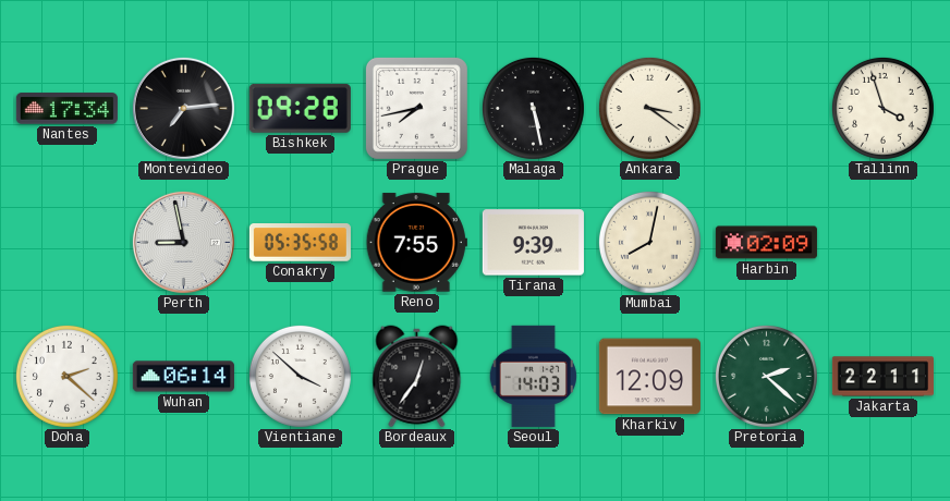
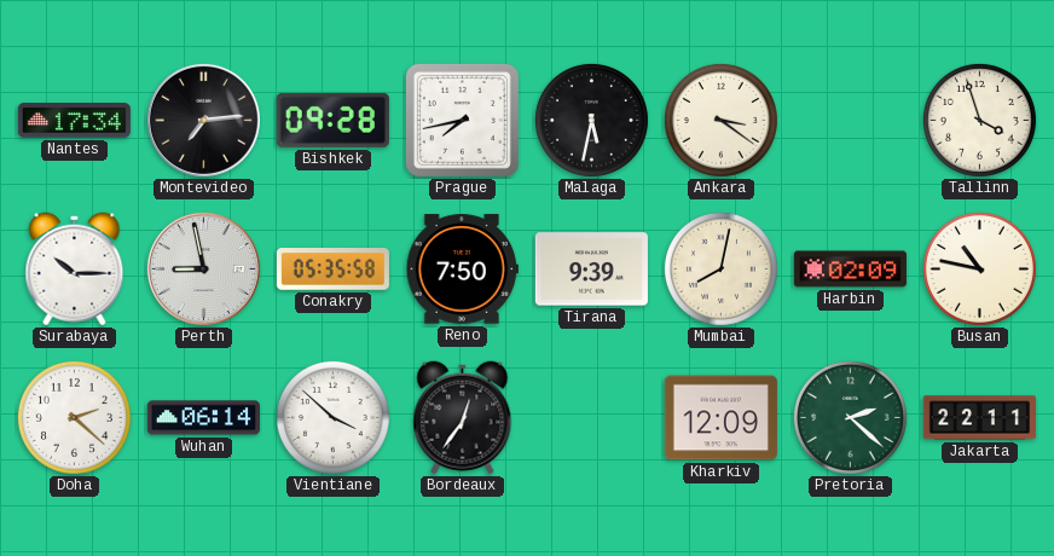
Malaga: 5:28 -> 5:32
Surabaya: none -> 10:15
Reno: 7:55 -> 7:50
Busan: none -> 10:47
Seoul: 14:03 -> none
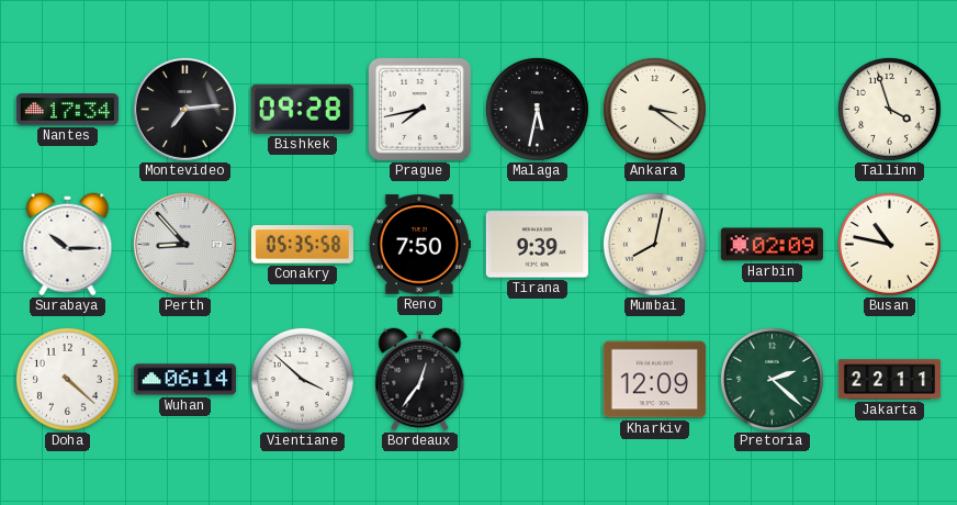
Perth: 8:58 -> 8:53
Doha: 2:22 -> 4:22
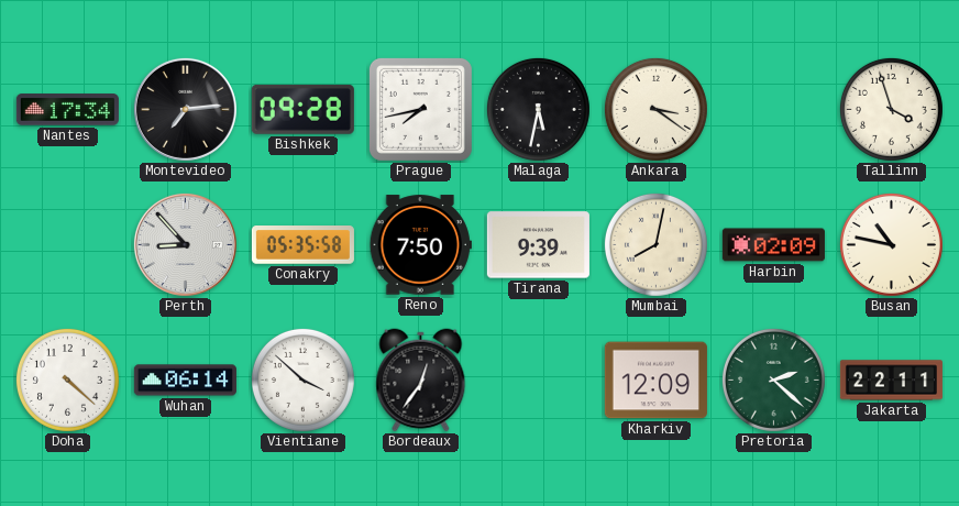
Surabaya: 10:15 -> none
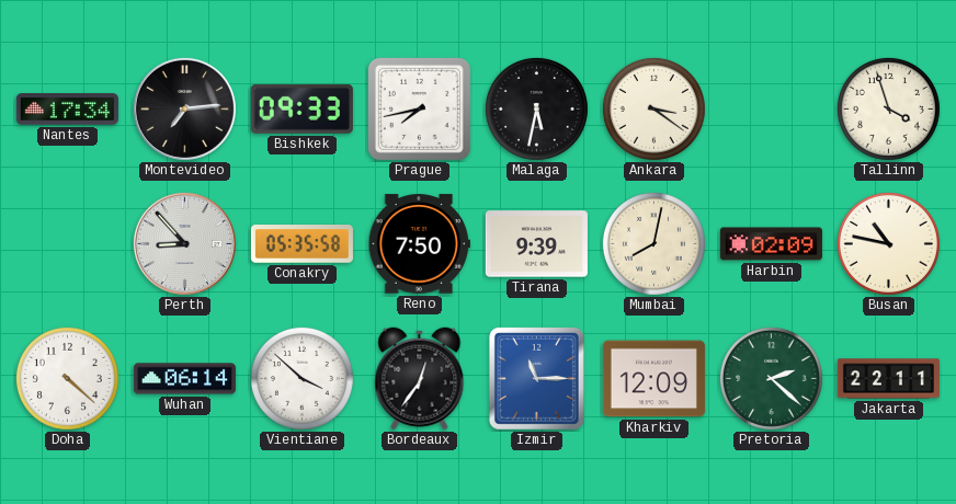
Bishkek: 09:28 -> 09:33
Izmir: none -> 11:15
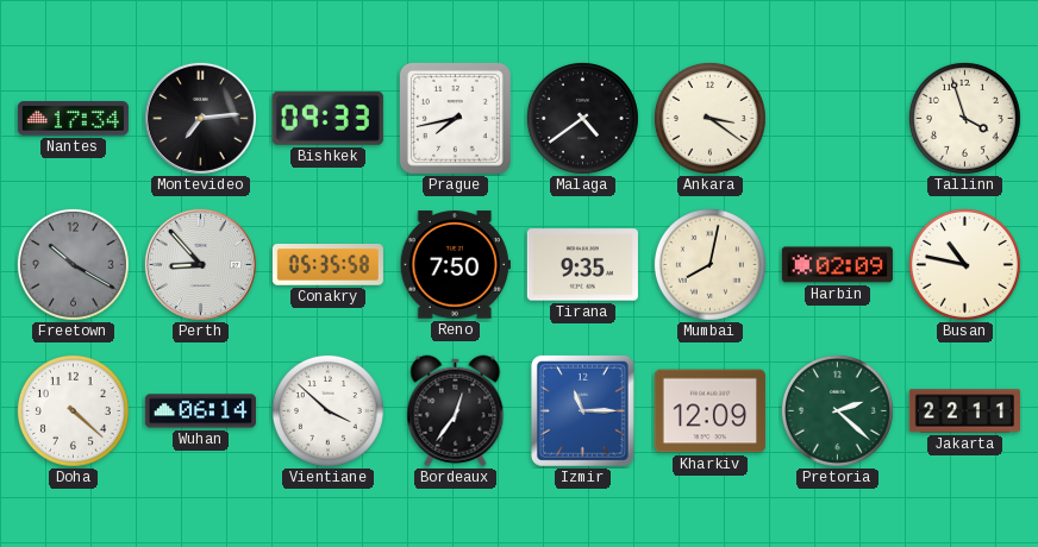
Malaga: 5:32 -> 4:39
Freetown: none -> 10:20
Tirana: 9:39 -> 9:35
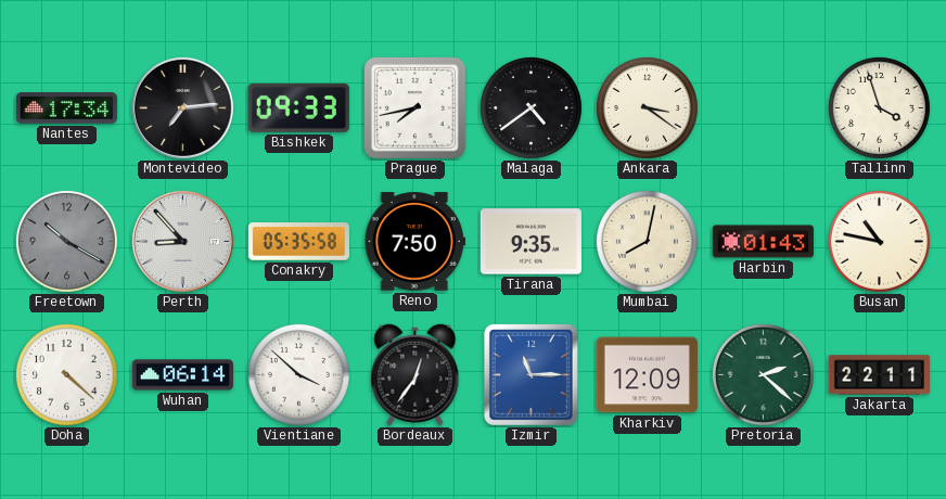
Harbin: 02:09 -> 01:43
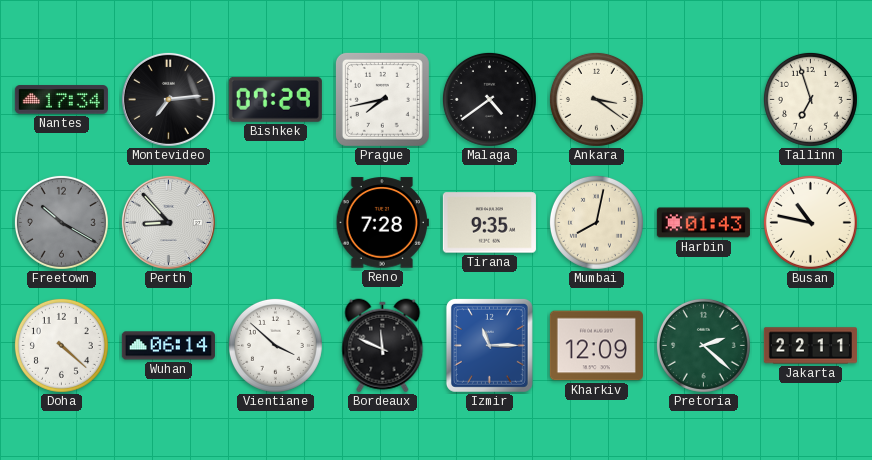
Bishkek: 09:33 -> 07:29
Tallinn: 3:57 -> 6:57
Conakry: 05:35 -> none
Reno: 7:50 -> 7:28
Bordeaux: 12:36 -> 11:49
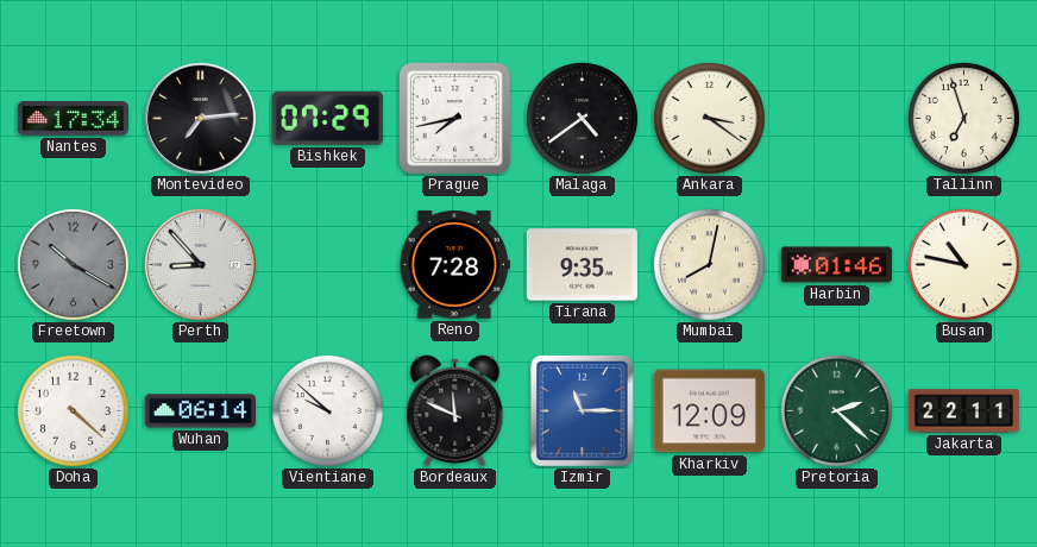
Harbin: 01:43 -> 01:46
Vientiane: 3:52 -> 9:52
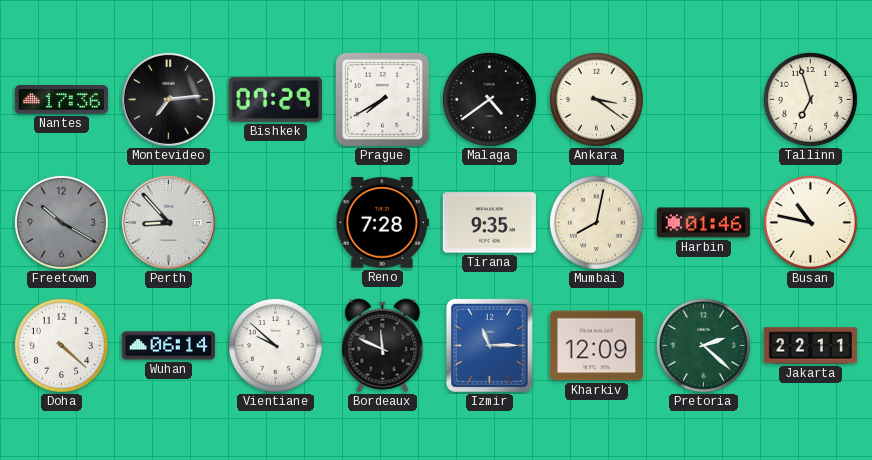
Nantes: 17:34 -> 17:36
Prague: 7:43 -> 7:40
